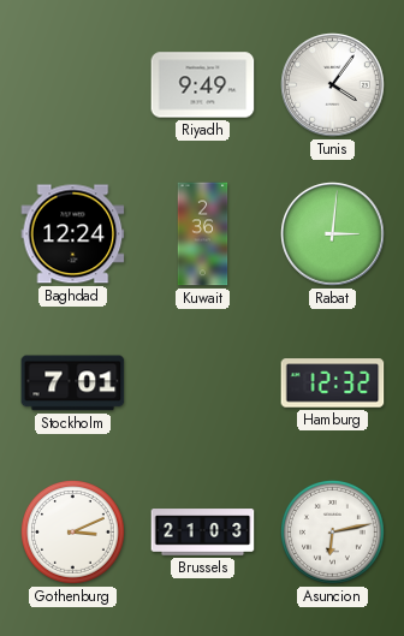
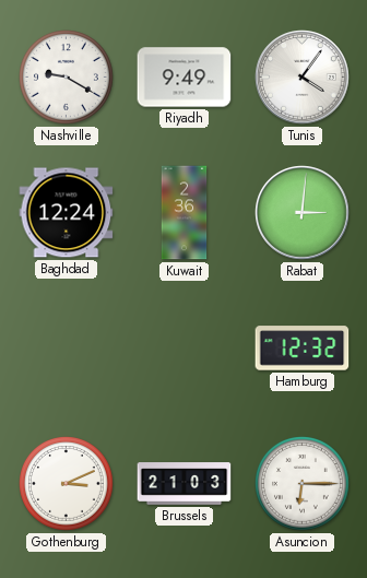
Nashville: none -> 9:20
Stockholm: 7:01 -> none
Asuncion: 6:13 -> 6:15
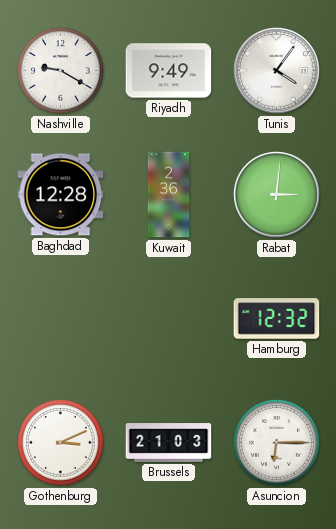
Baghdad: 12:24 -> 12:28
